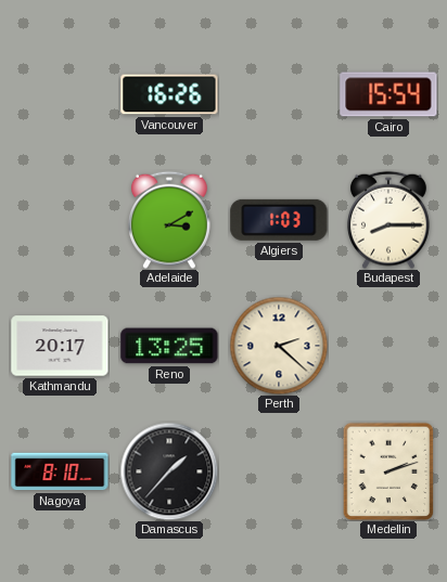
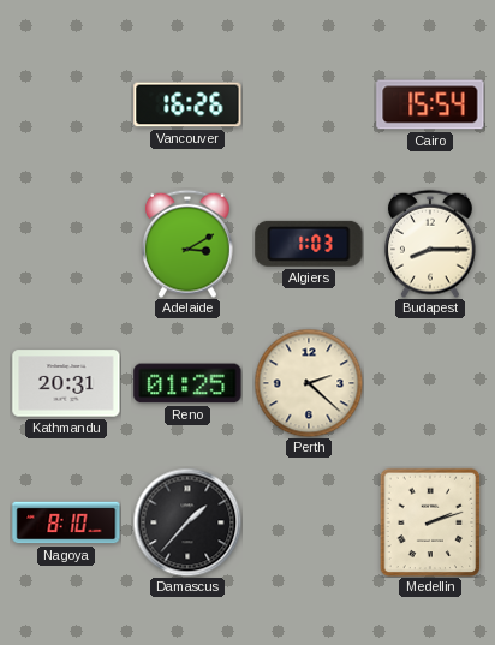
Kathmandu: 20:17 -> 20:31
Reno: 13:25 -> 01:25
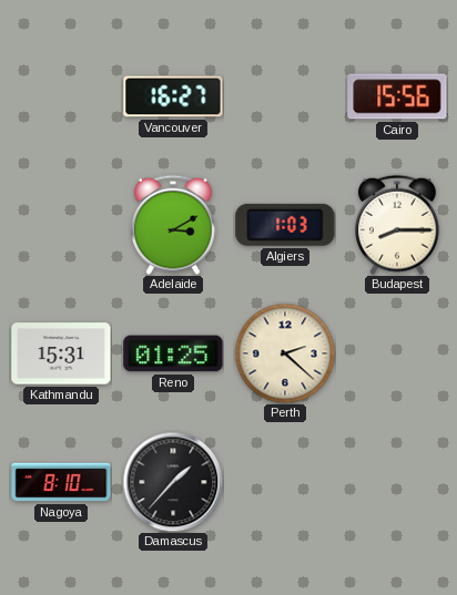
Vancouver: 16:26 -> 16:27
Cairo: 15:54 -> 15:56
Kathmandu: 20:31 -> 15:31
Medellin: 2:12 -> none
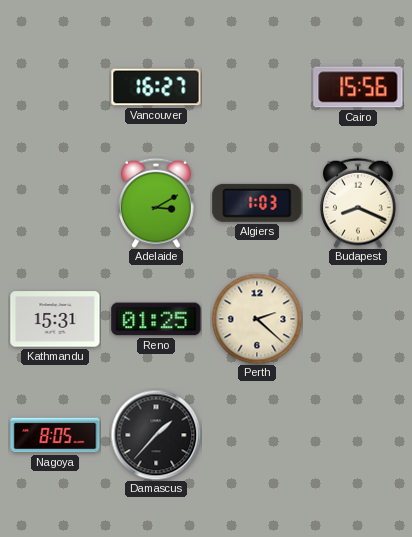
Budapest: 8:15 -> 8:19
Nagoya: 8:10 -> 8:05
